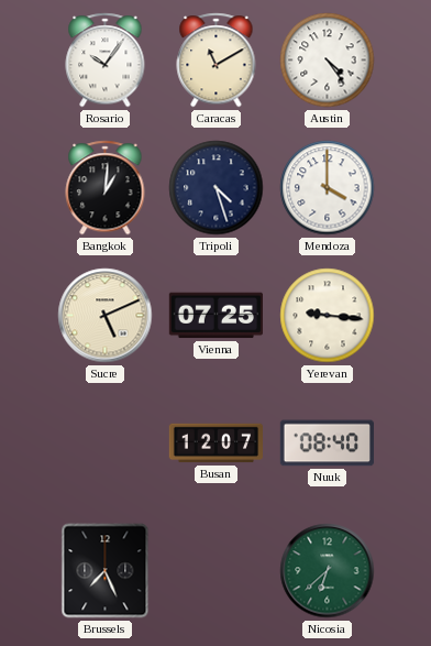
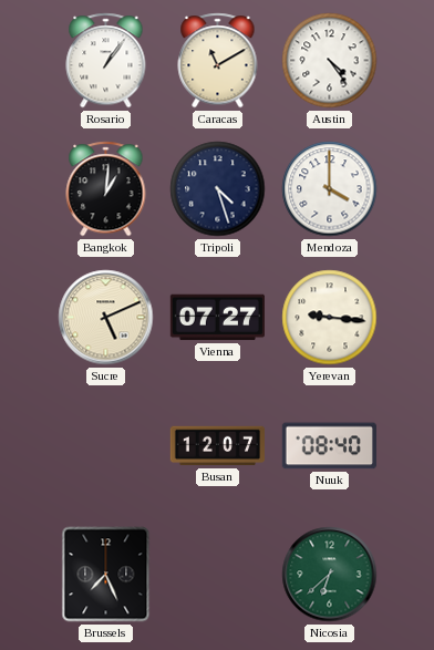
Rosario: 10:06 -> 1:06
Vienna: 07:25 -> 07:27
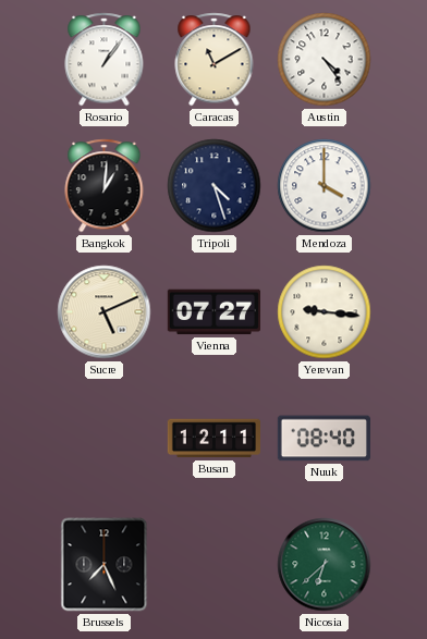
Busan: 12:07 -> 12:11
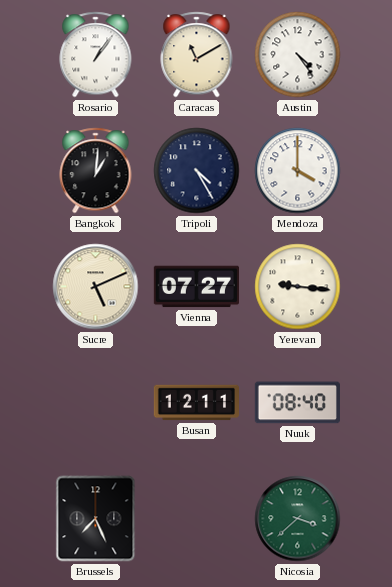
Tripoli: 4:27 -> 4:25
Nicosia: 6:38 -> 3:38
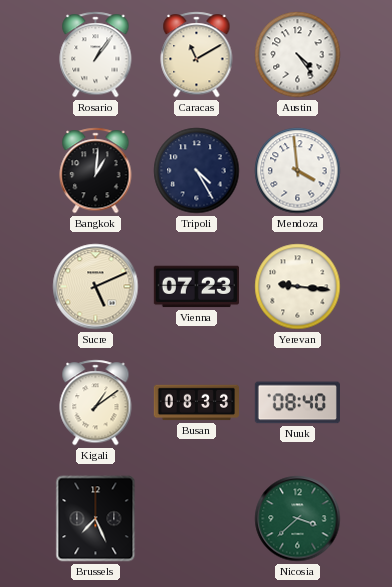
Mendoza: 4:00 -> 3:59
Vienna: 07:27 -> 07:23
Kigali: none -> 1:09
Busan: 12:11 -> 08:33
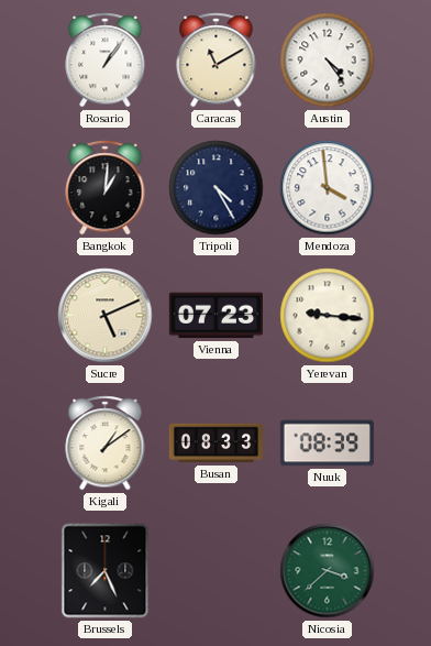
Nuuk: 08:40 -> 08:39
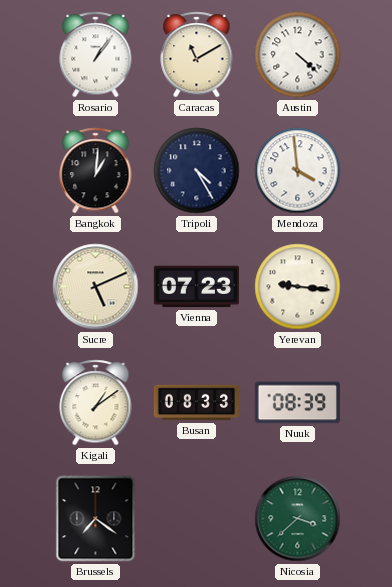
Austin: 4:24 -> 4:22
Brussels: 7:26 -> 7:21
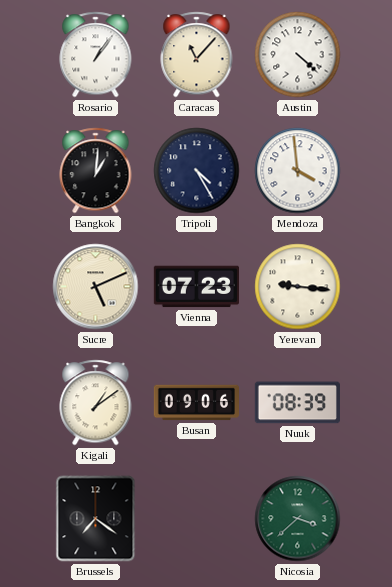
Caracas: 11:10 -> 11:07
Busan: 08:33 -> 09:06
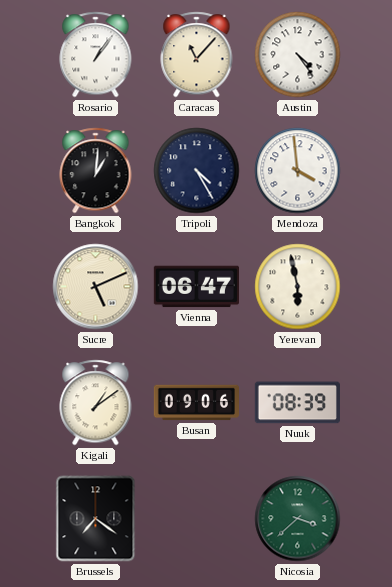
Austin: 4:22 -> 4:24
Vienna: 07:23 -> 06:47
Yerevan: 9:16 -> 5:58
